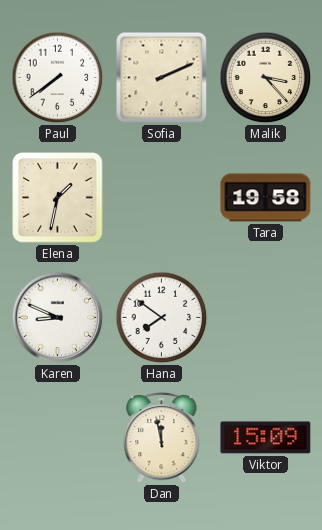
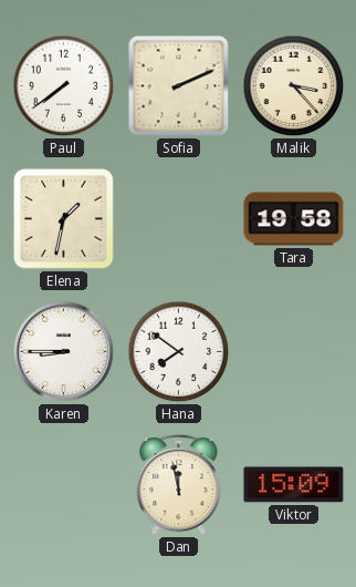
Karen: 8:49 -> 8:45
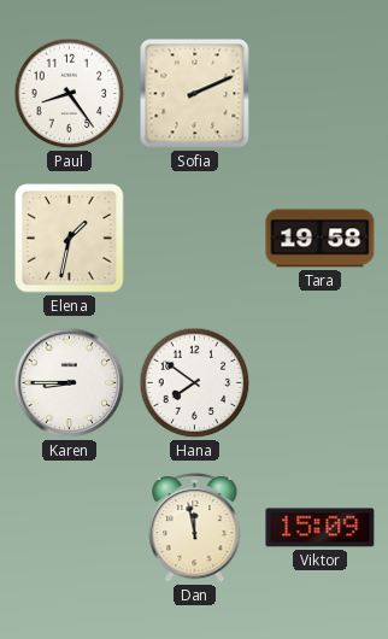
Paul: 7:39 -> 8:24
Malik: 3:23 -> none
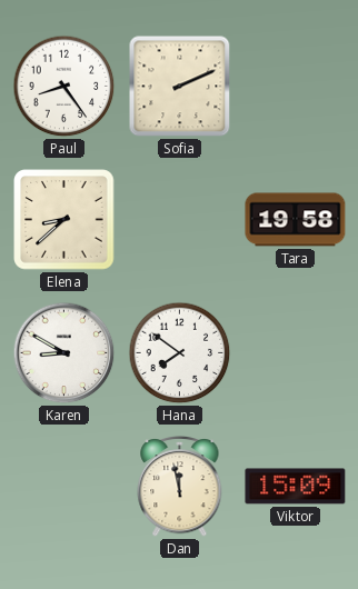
Elena: 1:32 -> 8:38
Karen: 8:45 -> 8:50
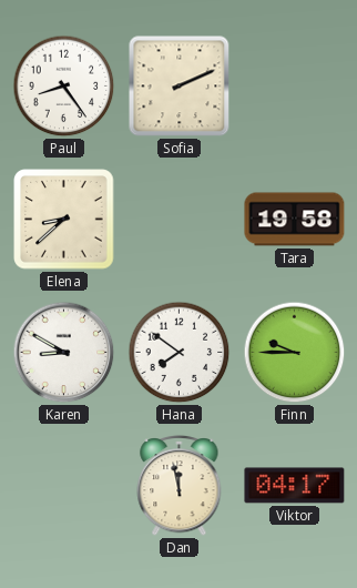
Finn: none -> 9:45
Viktor: 15:09 -> 04:17
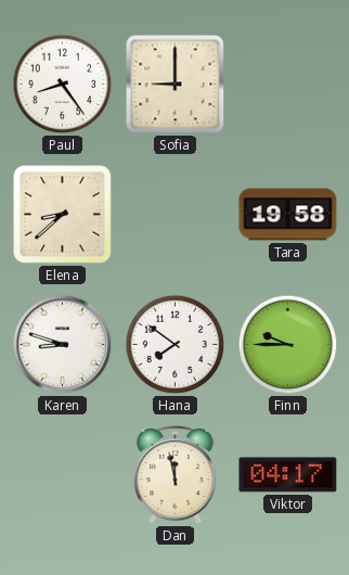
Sofia: 2:11 -> 9:00
Karen: 8:50 -> 8:48
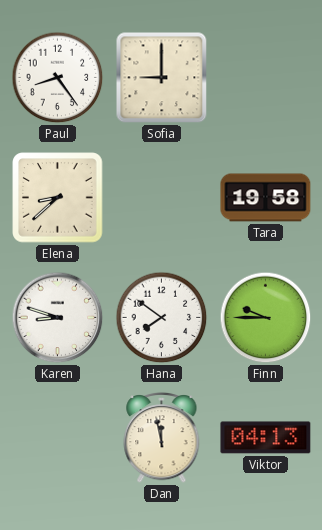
Viktor: 04:17 -> 04:13
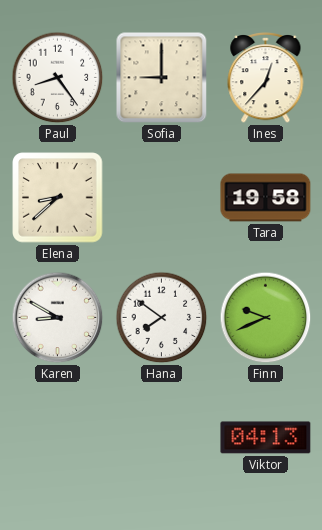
Ines: none -> 12:37
Karen: 8:48 -> 8:50
Finn: 9:45 -> 9:41
Dan: 11:58 -> none
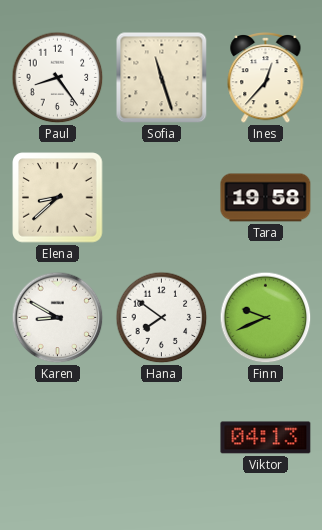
Sofia: 9:00 -> 11:27
